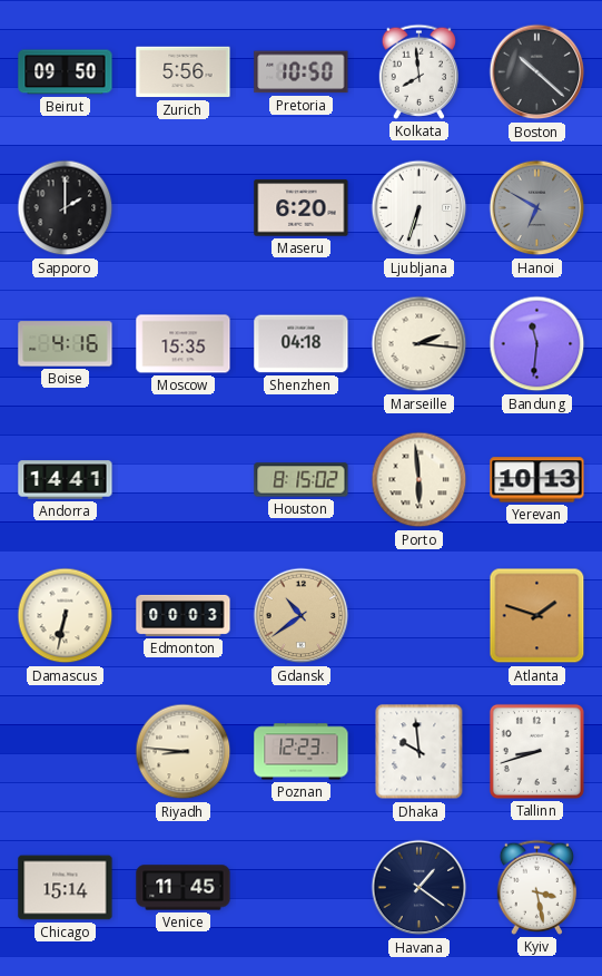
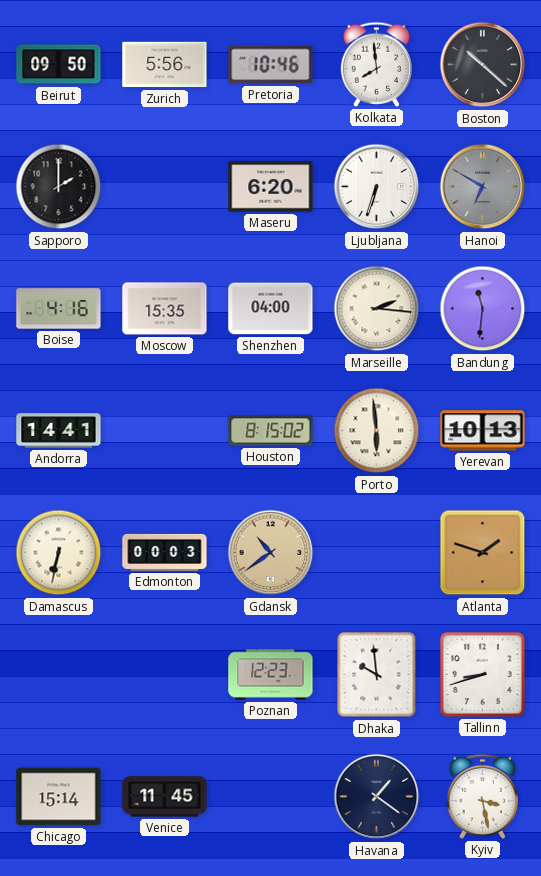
Pretoria: 10:50 -> 10:46
Shenzhen: 04:18 -> 04:00
Riyadh: 8:46 -> none
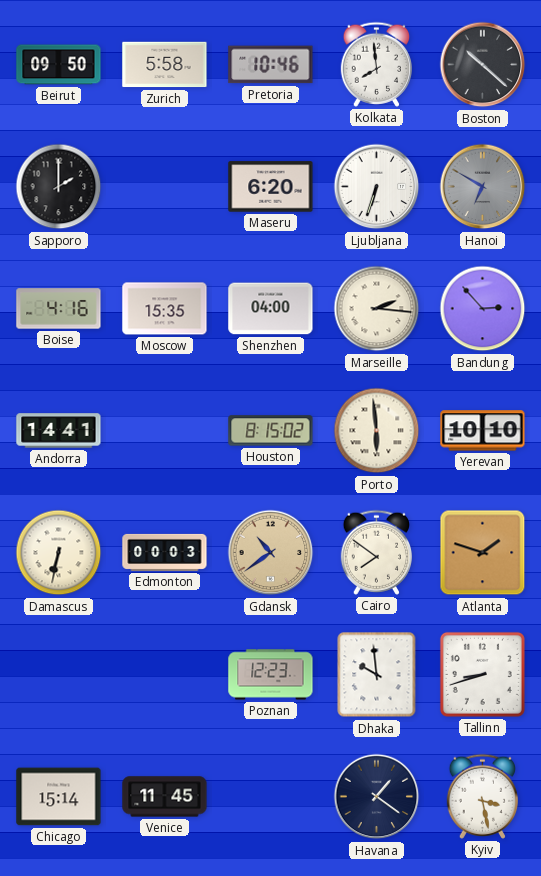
Zurich: 5:56 -> 5:58
Bandung: 11:31 -> 2:53
Yerevan: 10:13 -> 10:10
Cairo: none -> 7:51
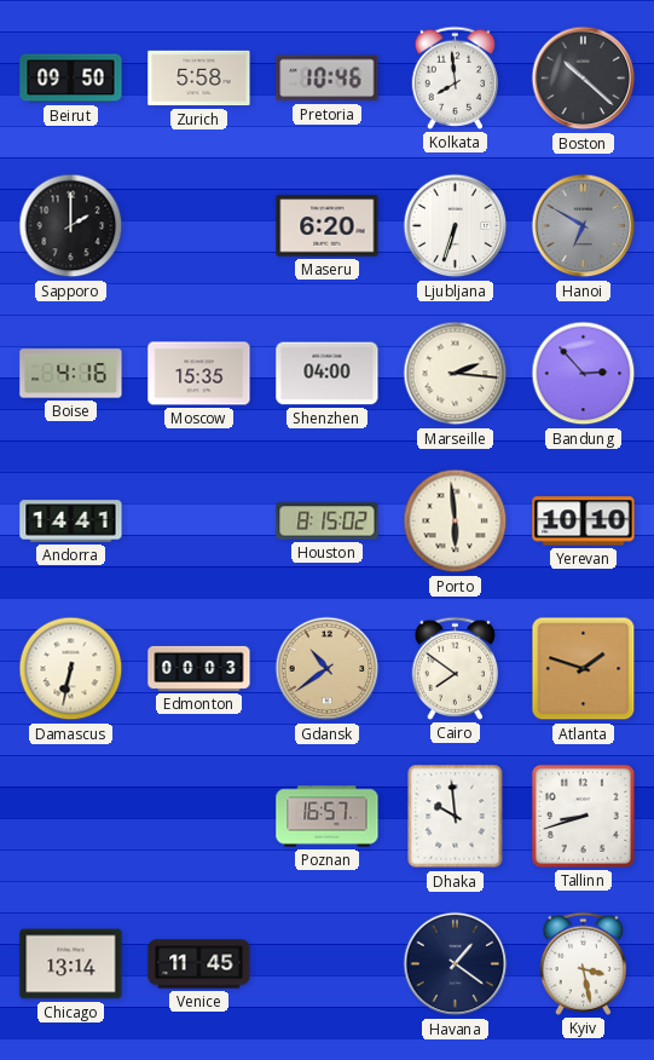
Poznan: 12:23 -> 16:57
Chicago: 15:14 -> 13:14
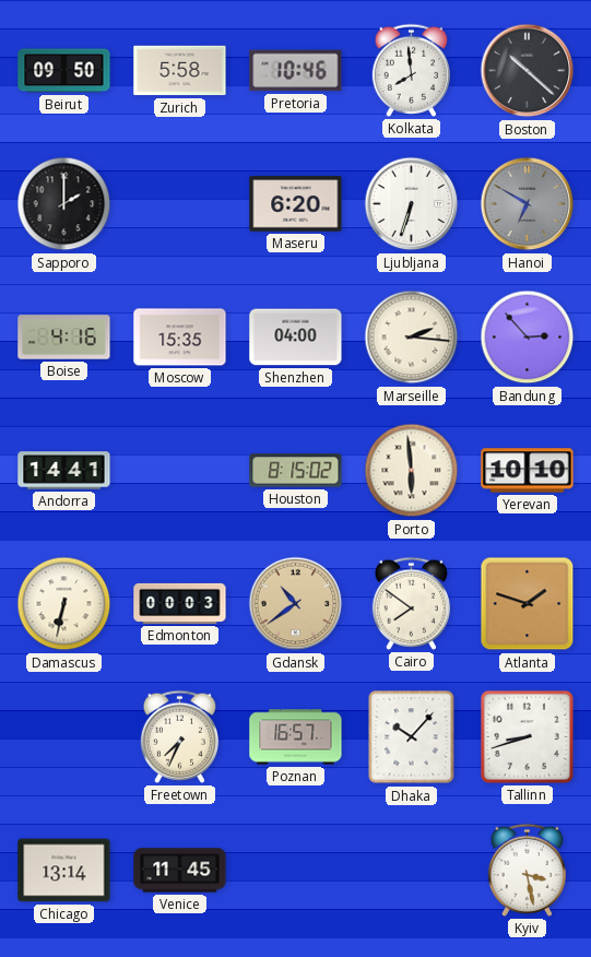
Freetown: none -> 7:34
Dhaka: 9:59 -> 10:07
Havana: 1:21 -> none
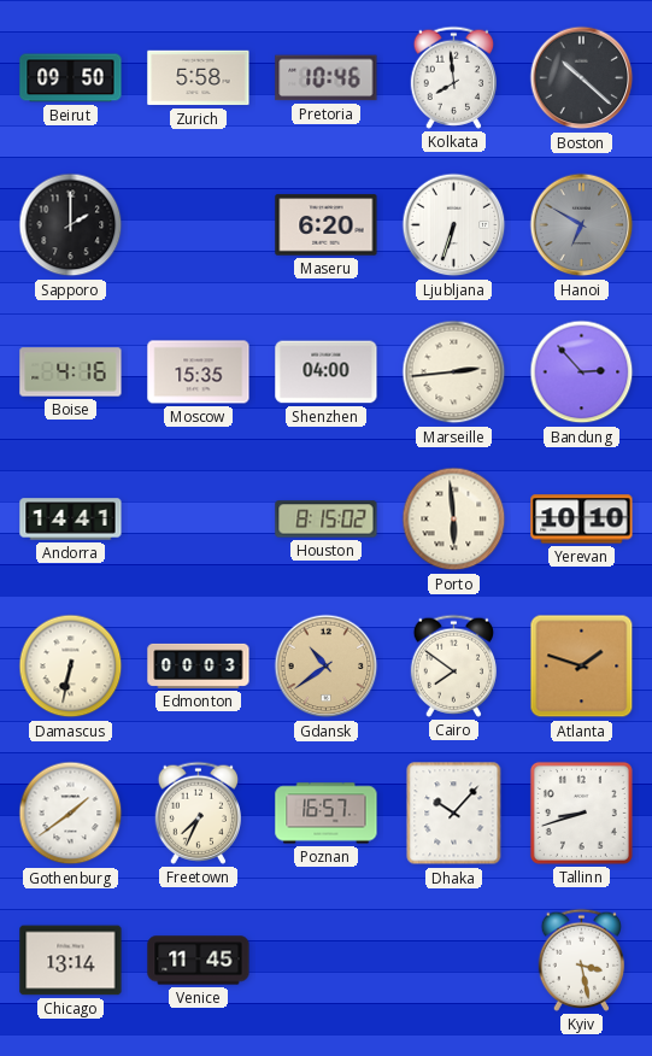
Marseille: 2:16 -> 2:44
Gothenburg: none -> 1:39
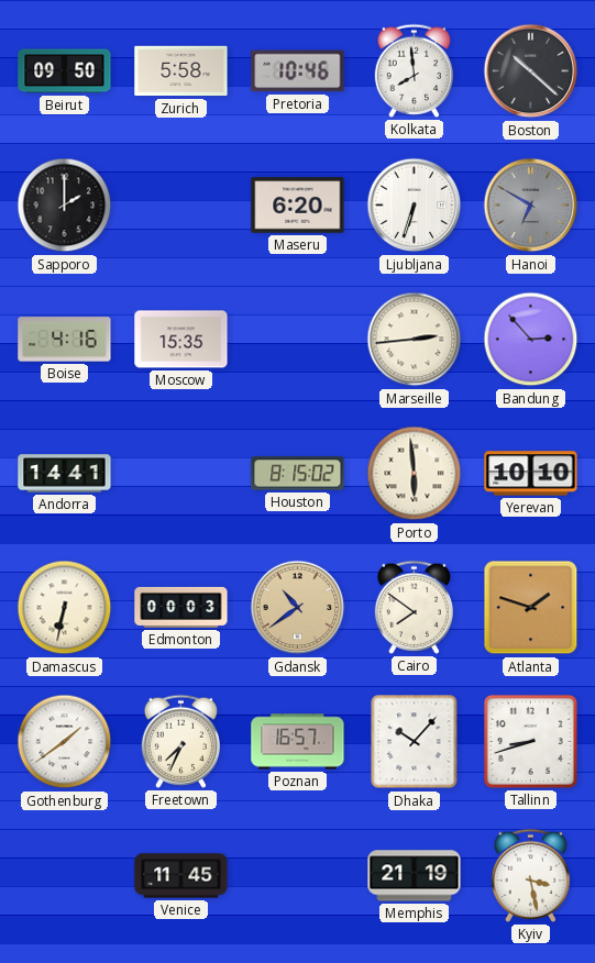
Shenzhen: 04:00 -> none
Chicago: 13:14 -> none
Memphis: none -> 21:19
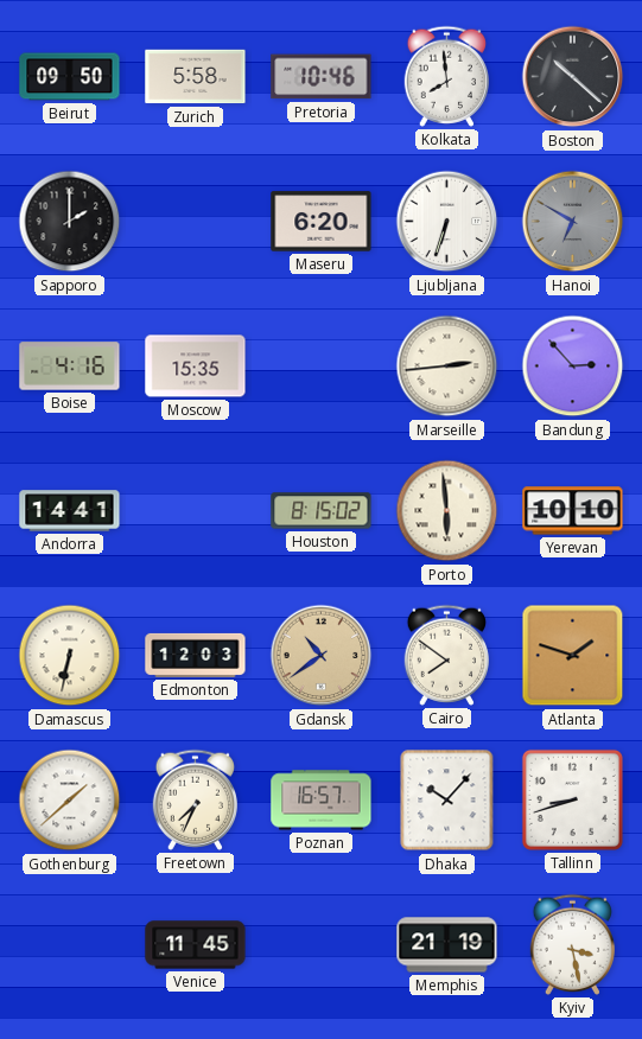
Edmonton: 00:03 -> 12:03
Gothenburg: 1:39 -> 1:38
